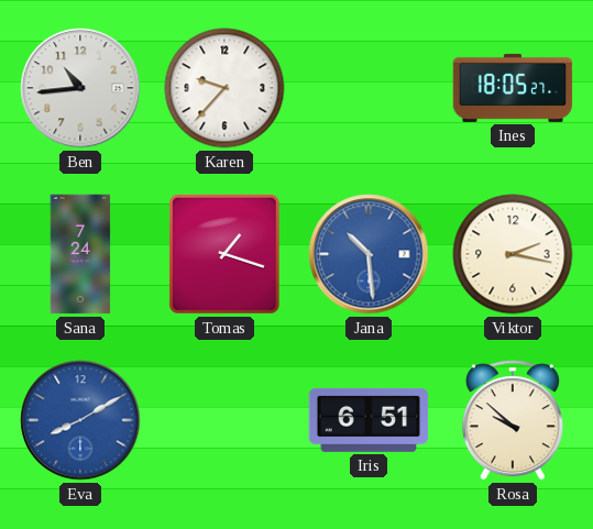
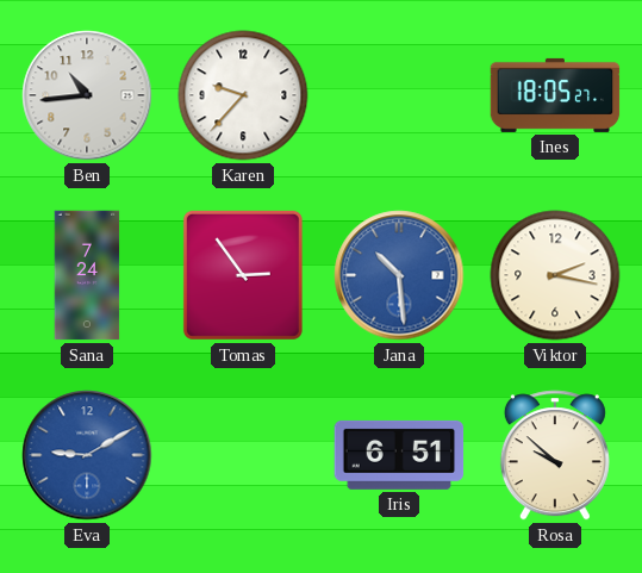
Tomas: 1:18 -> 2:54
Eva: 8:10 -> 9:10
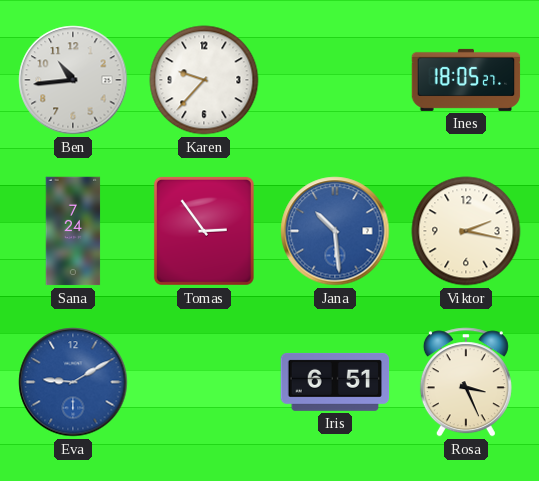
Rosa: 9:52 -> 3:26
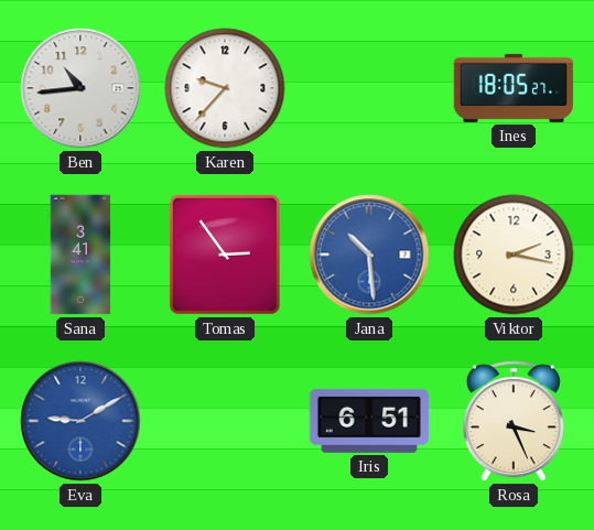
Sana: 7:24 -> 3:41
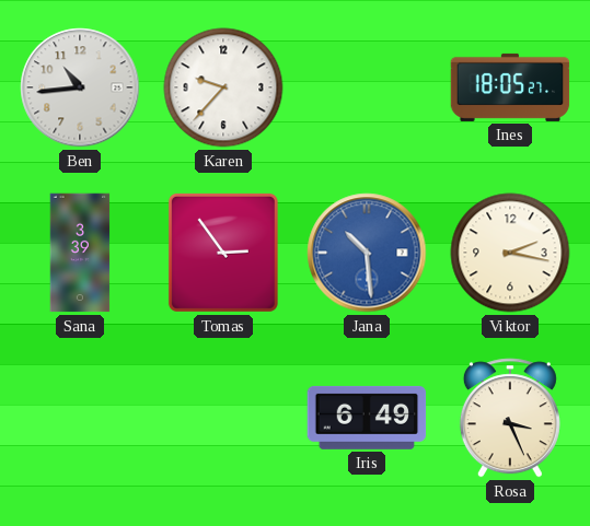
Sana: 3:41 -> 3:39
Eva: 9:10 -> none
Iris: 6:51 -> 6:49
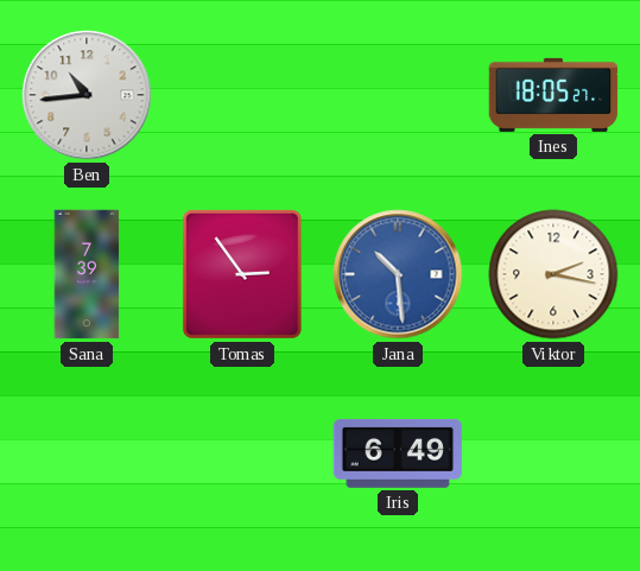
Karen: 9:37 -> none
Sana: 3:39 -> 7:39
Rosa: 3:26 -> none
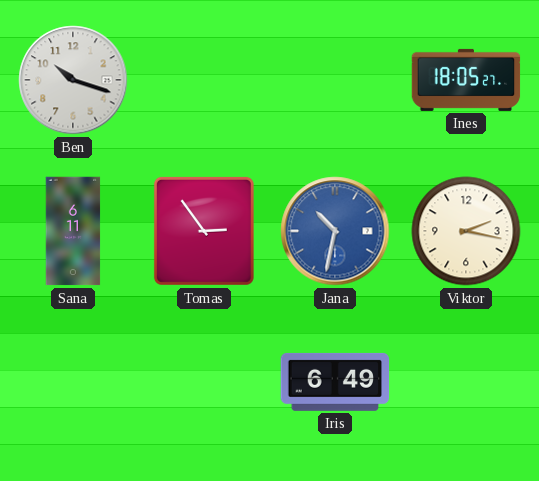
Ben: 10:44 -> 10:18
Sana: 7:39 -> 6:11
Jana: 10:29 -> 10:32
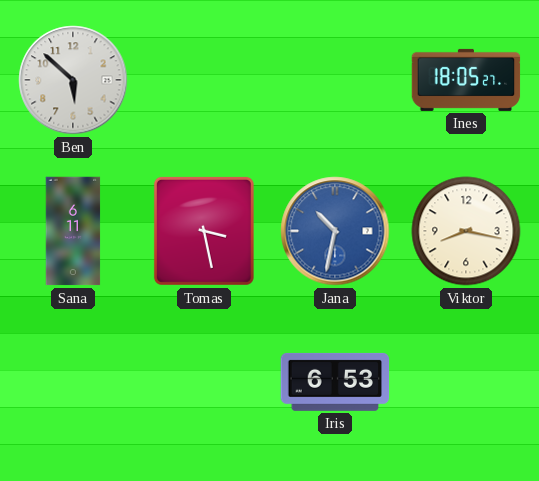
Ben: 10:18 -> 5:52
Tomas: 2:54 -> 3:28
Viktor: 2:17 -> 8:17
Iris: 6:49 -> 6:53
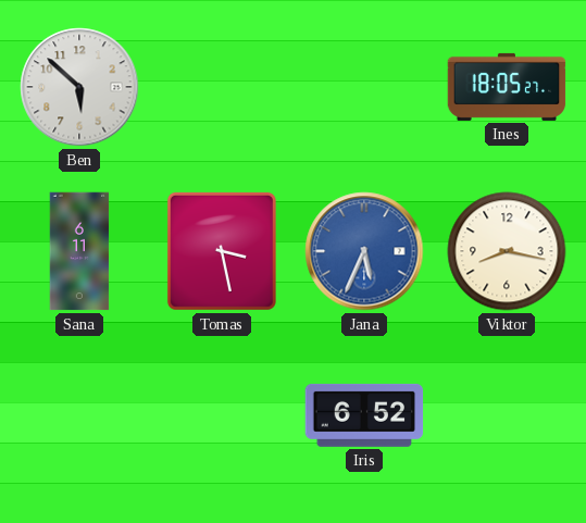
Jana: 10:32 -> 5:34
Iris: 6:53 -> 6:52
